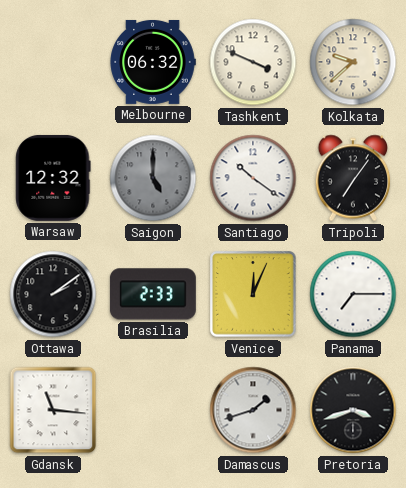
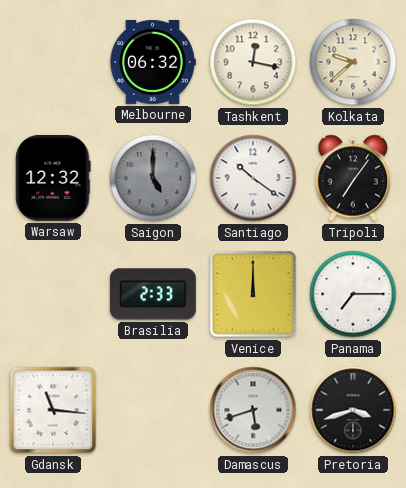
Tashkent: 3:49 -> 12:17
Ottawa: 2:09 -> none
Venice: 12:04 -> 12:00
Damascus: 1:42 -> 5:42
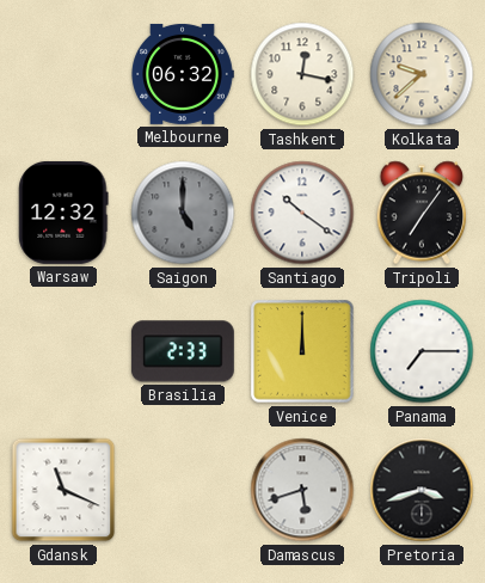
Gdansk: 11:16 -> 11:19
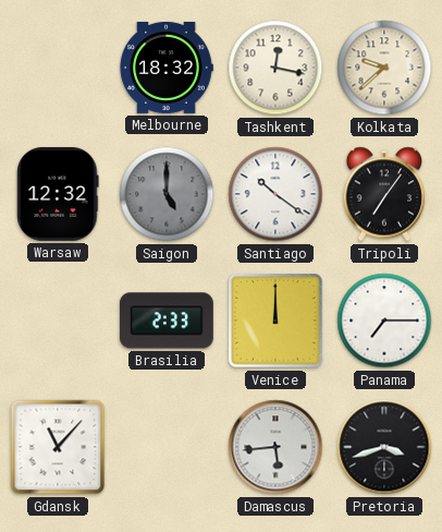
Melbourne: 06:32 -> 18:32
Gdansk: 11:19 -> 11:07
Damascus: 5:42 -> 5:44
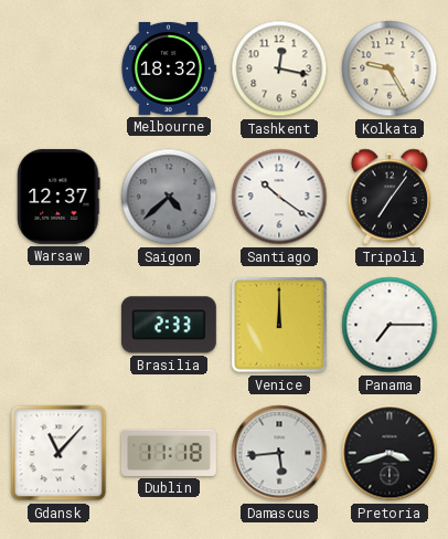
Kolkata: 9:38 -> 9:25
Warsaw: 12:32 -> 12:37
Saigon: 5:00 -> 4:38
Dublin: none -> 11:18
